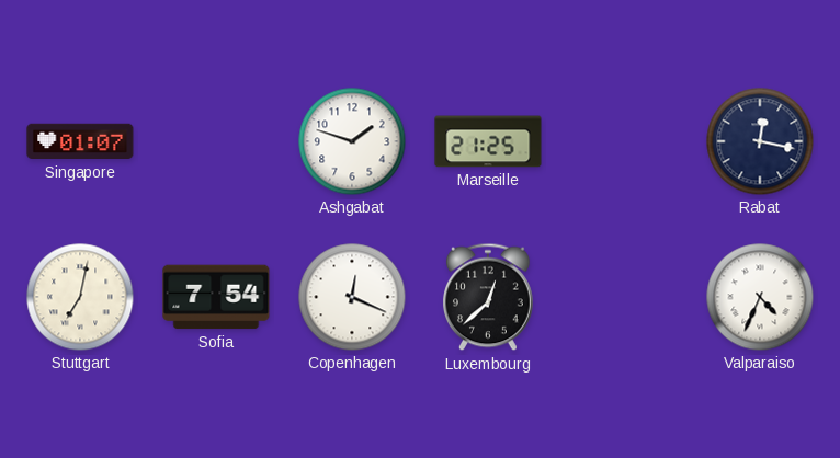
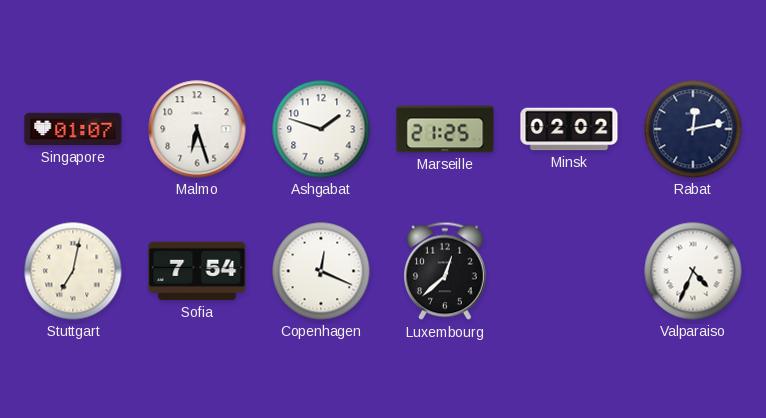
Malmo: none -> 6:27
Minsk: none -> 02:02
Rabat: 12:17 -> 12:13
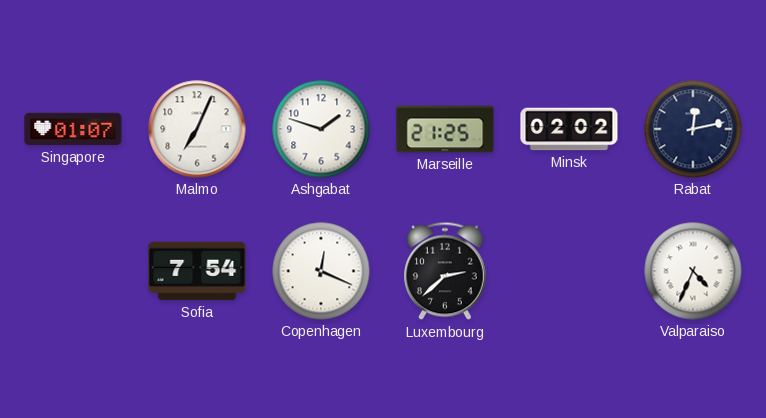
Malmo: 6:27 -> 7:04
Stuttgart: 7:02 -> none
Luxembourg: 12:38 -> 2:38
